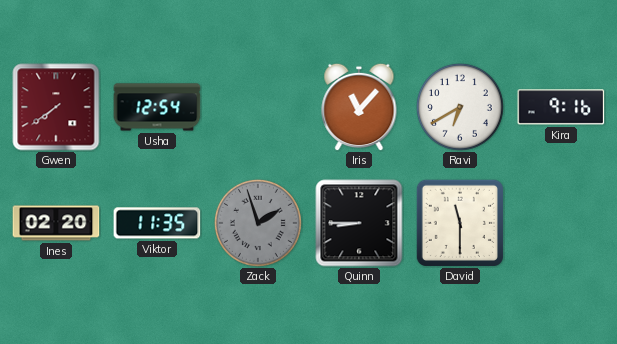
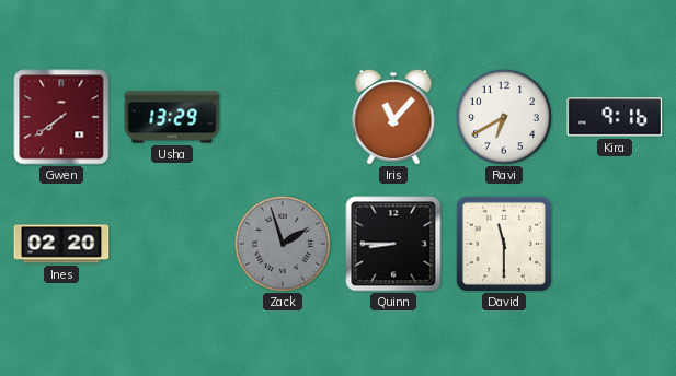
Usha: 12:54 -> 13:29
Viktor: 11:35 -> none
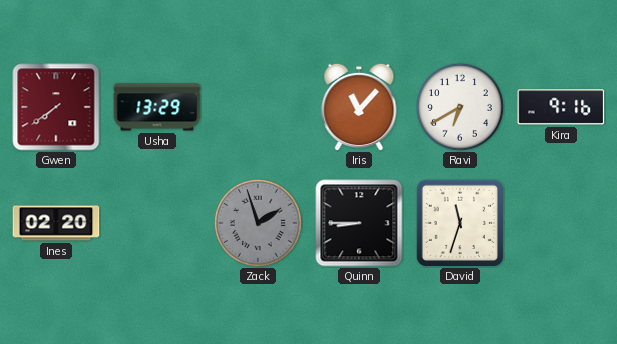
David: 11:30 -> 11:33
